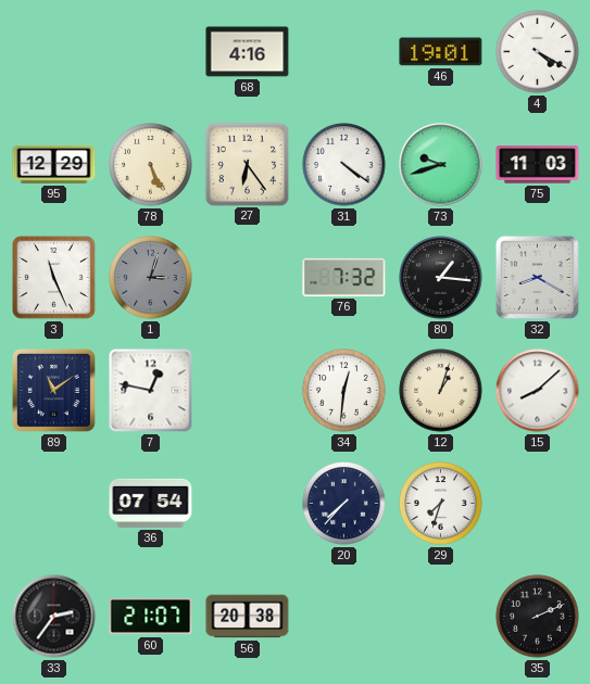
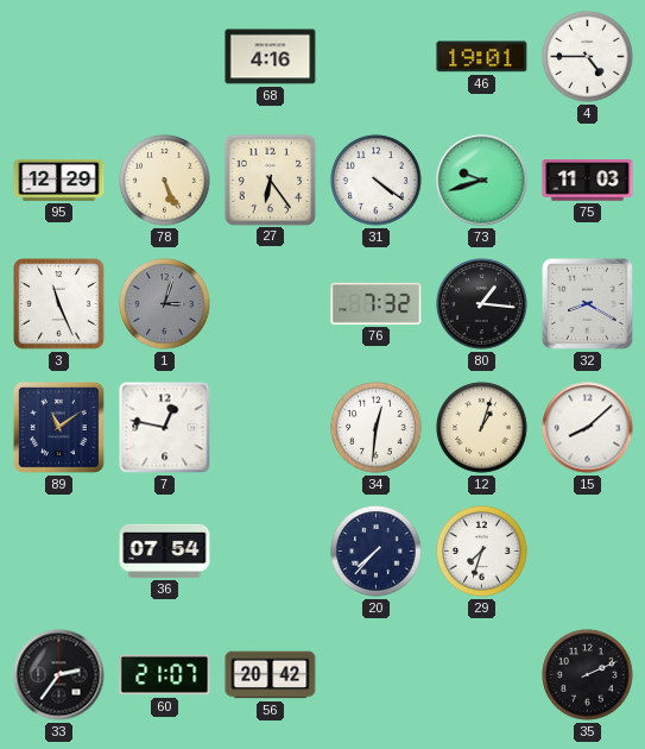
4: 4:20 -> 4:45
56: 20:38 -> 20:42
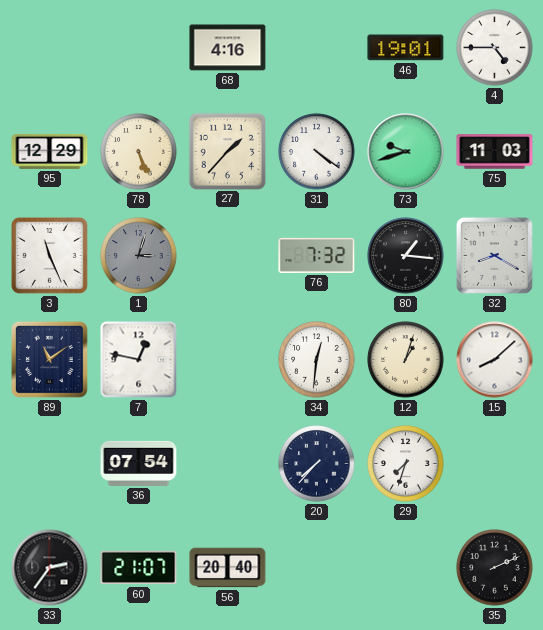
27: 6:24 -> 1:37
56: 20:42 -> 20:40
